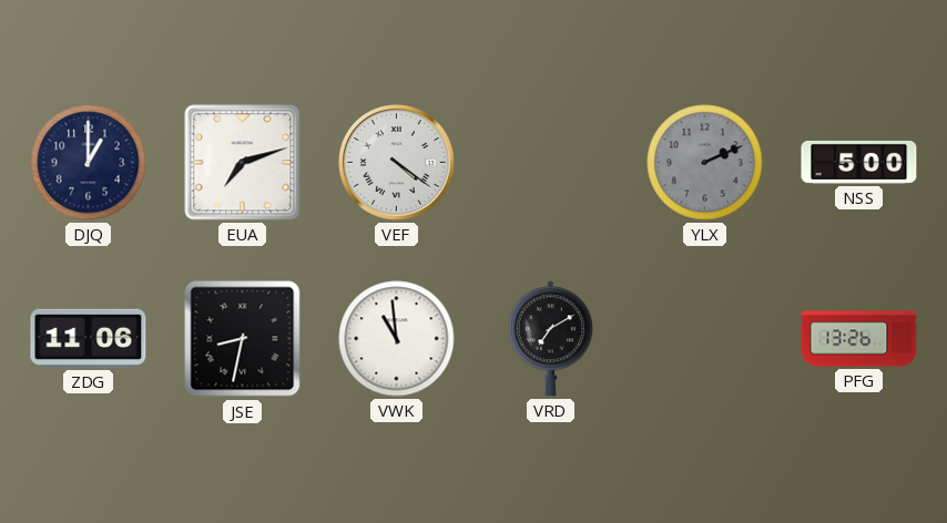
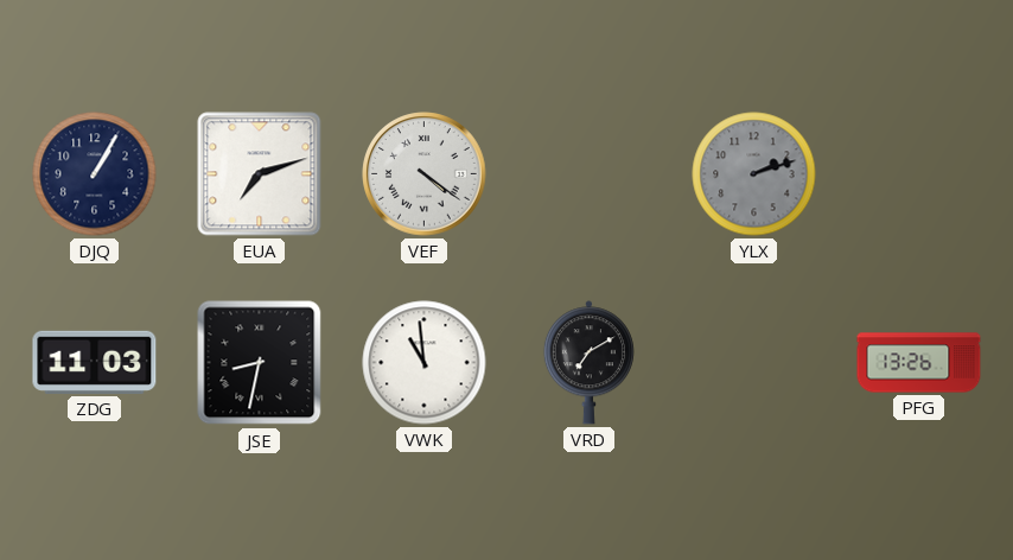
DJQ: 1:00 -> 1:05
YLX: 2:11 -> 2:12
NSS: 5:00 -> none
ZDG: 11:06 -> 11:03
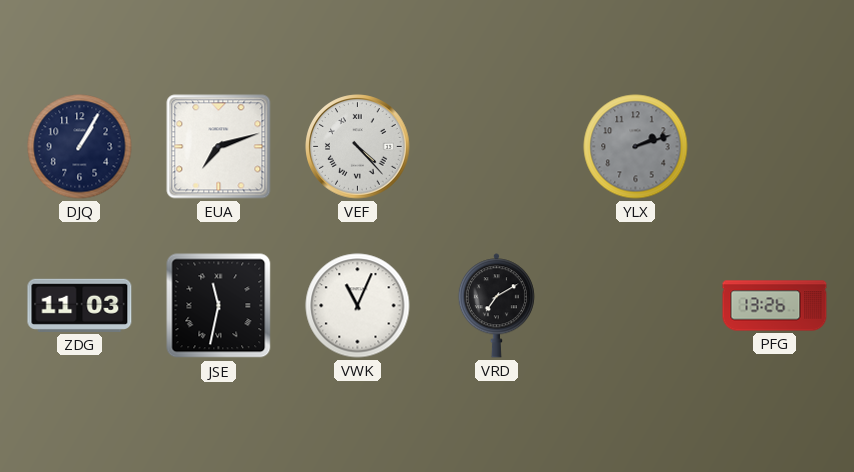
VEF: 4:21 -> 4:23
JSE: 8:32 -> 11:32
VWK: 10:59 -> 11:04
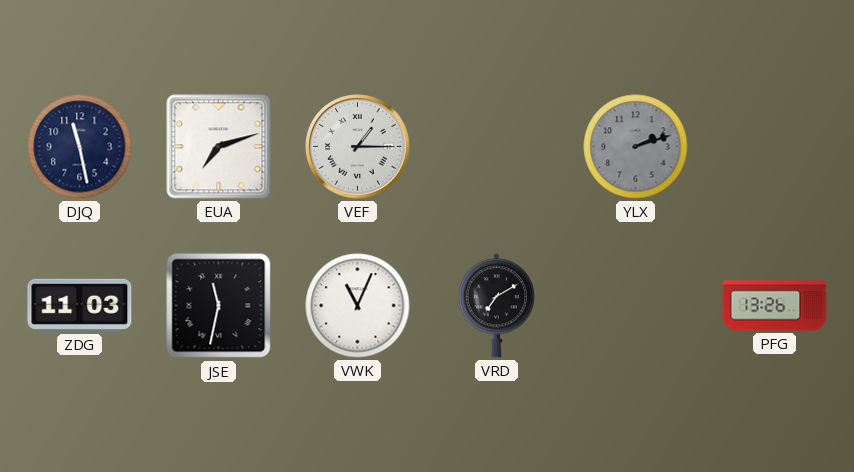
DJQ: 1:05 -> 11:28
VEF: 4:23 -> 1:15
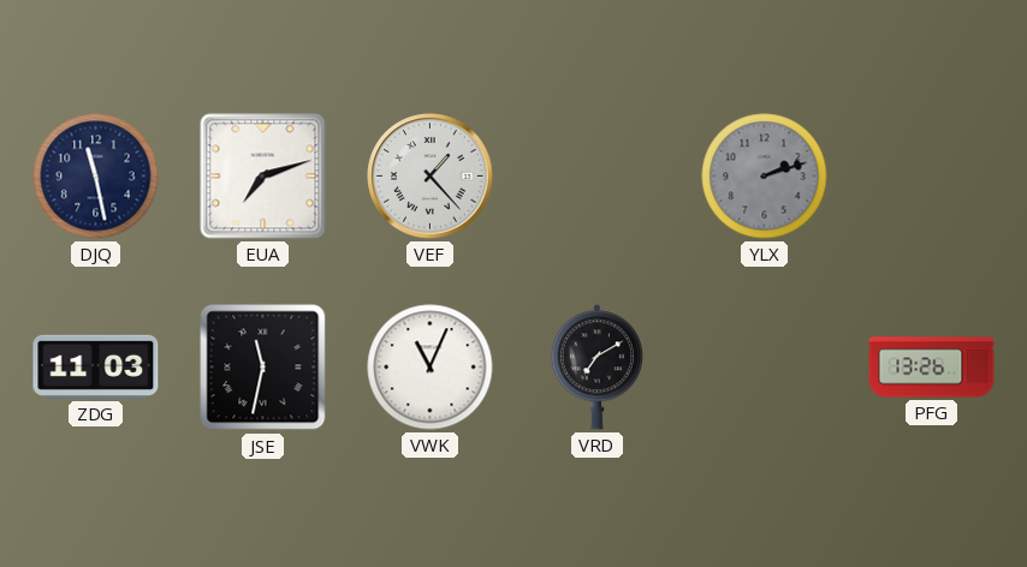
VEF: 1:15 -> 1:23
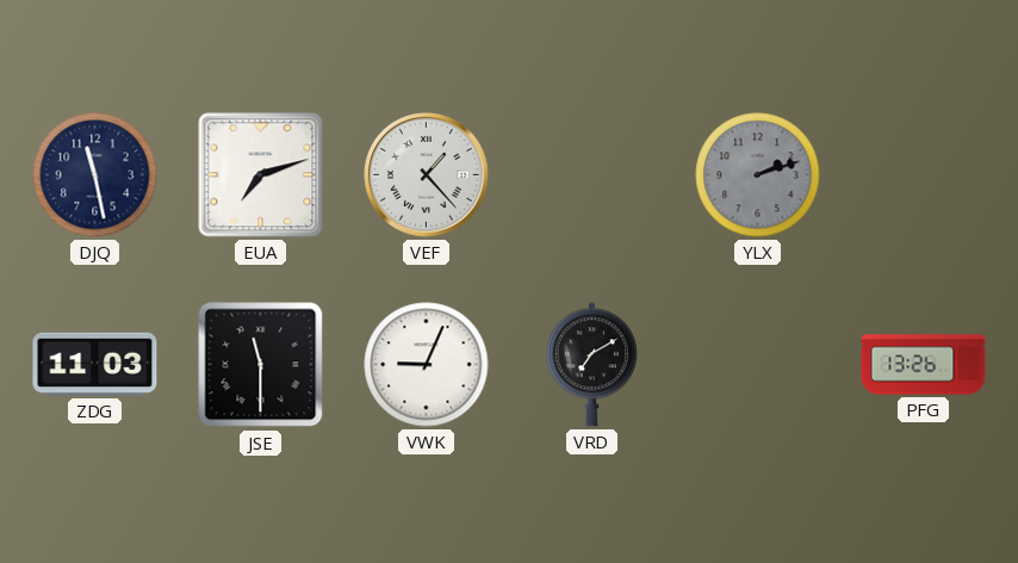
JSE: 11:32 -> 11:30
VWK: 11:04 -> 9:04
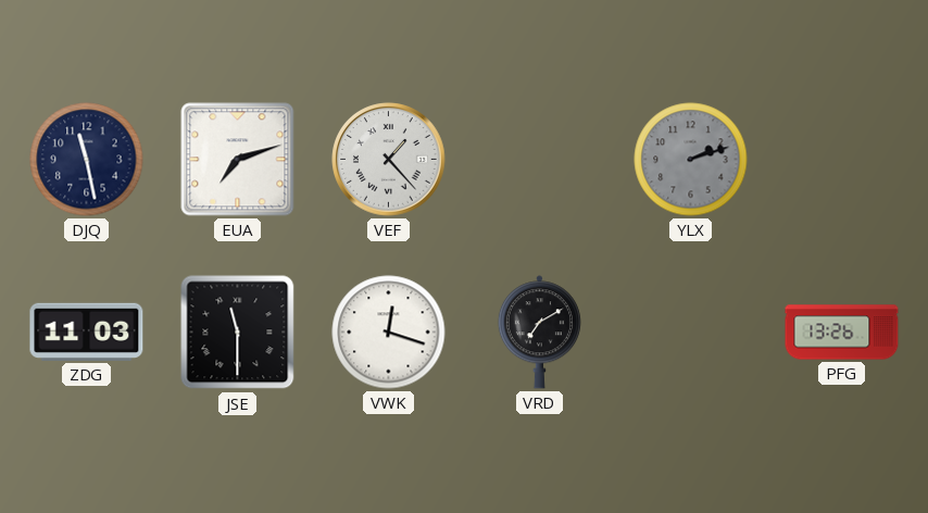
VWK: 9:04 -> 12:18
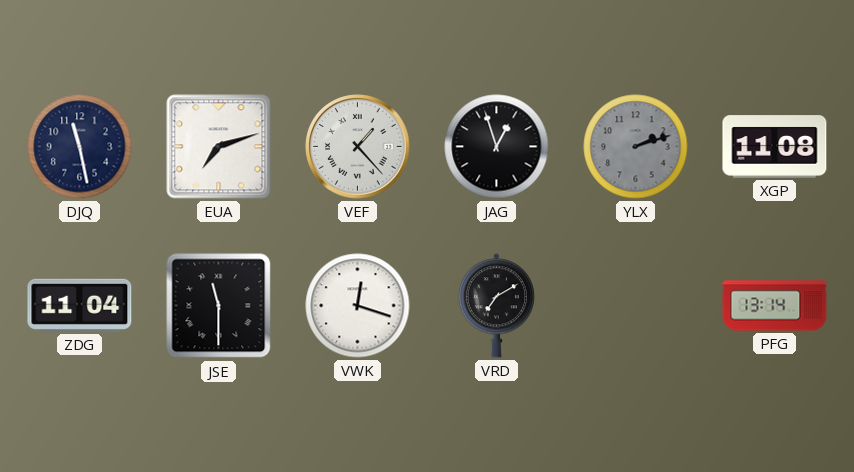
JAG: none -> 12:57
XGP: none -> 11:08
ZDG: 11:03 -> 11:04
PFG: 13:26 -> 13:14
